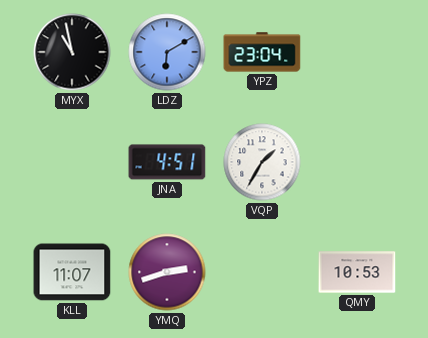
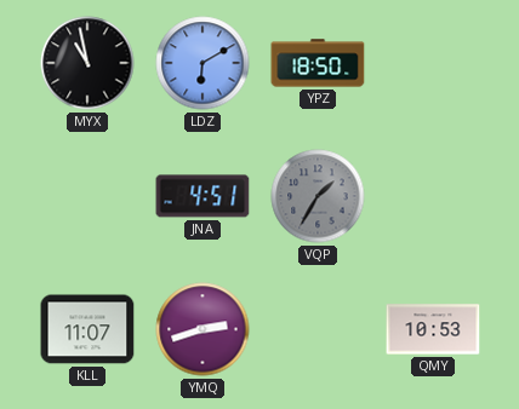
YPZ: 23:04 -> 18:50
VQP dial: white -> grey
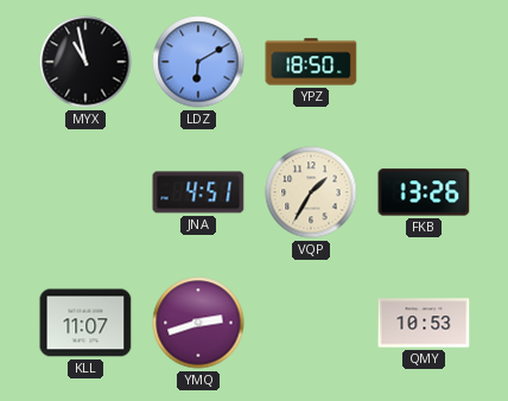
VQP dial: grey -> cream
FKB: none -> 13:26
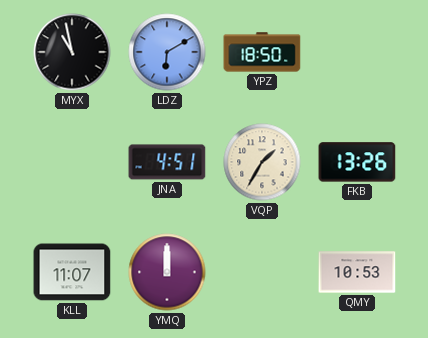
YMQ: 2:42 -> 12:00
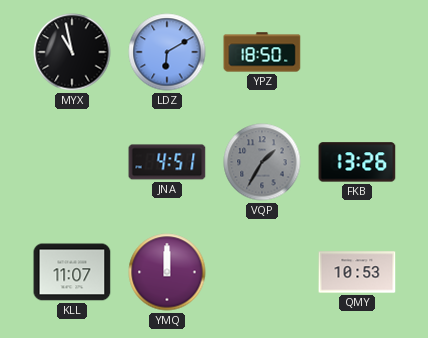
VQP dial: cream -> grey
